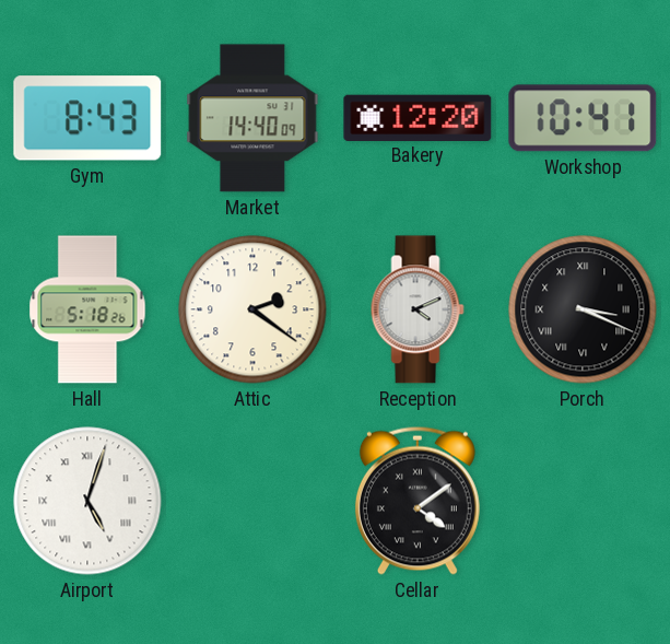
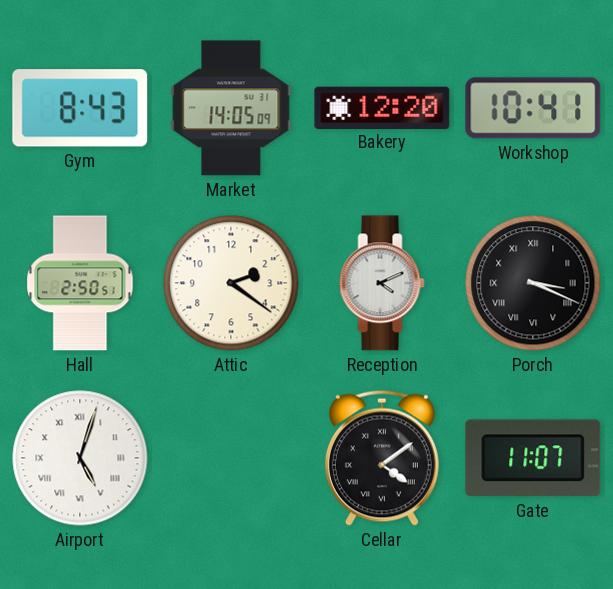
Market: 14:40 -> 14:05
Hall: 5:18 -> 2:50
Gate: none -> 11:07
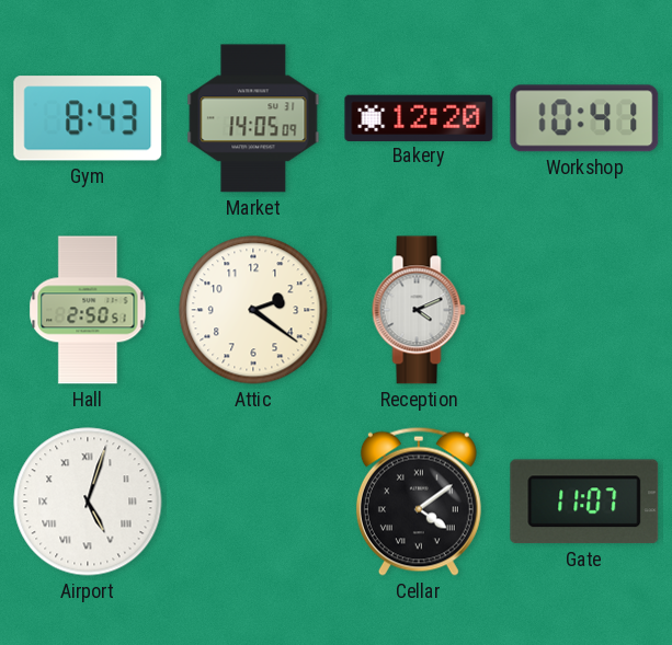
Porch: 3:19 -> none
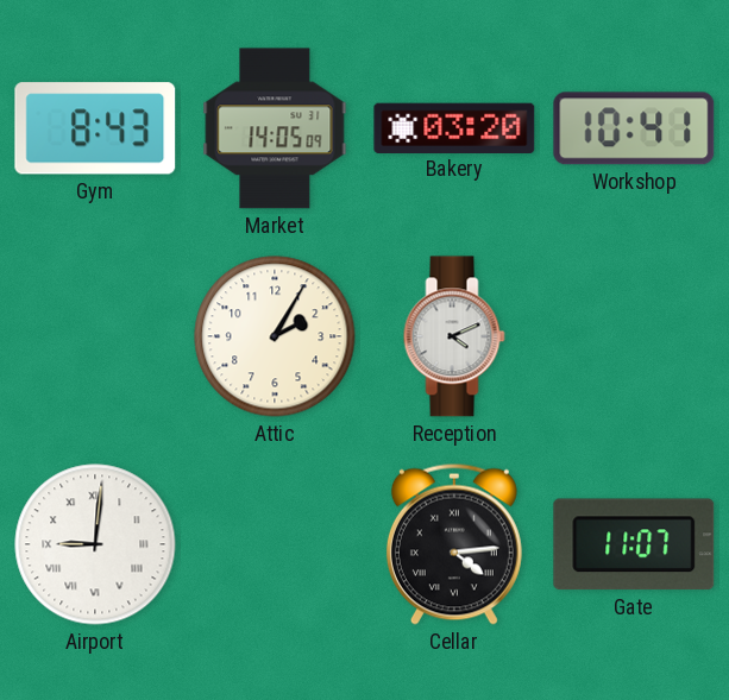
Bakery: 12:20 -> 03:20
Hall: 2:50 -> none
Attic: 2:21 -> 2:05
Airport: 5:03 -> 9:01
Cellar: 4:09 -> 4:14
